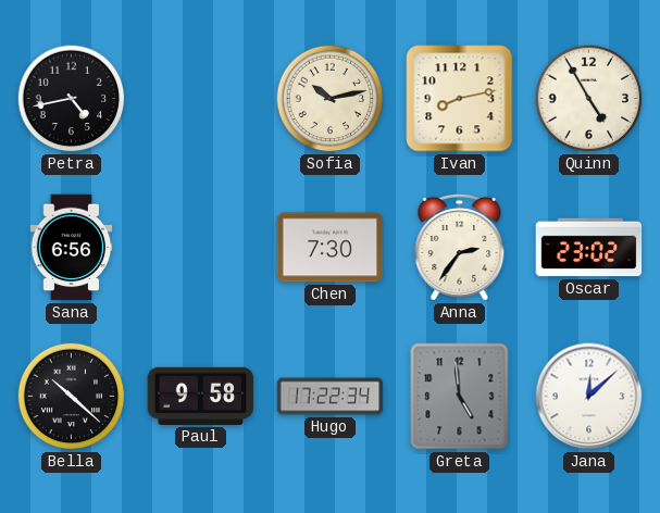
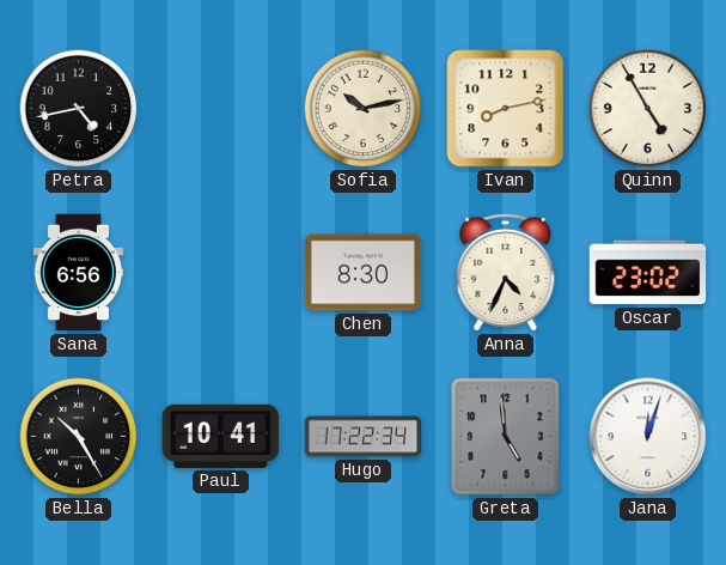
Chen: 7:30 -> 8:30
Anna: 2:36 -> 4:34
Bella: 10:22 -> 10:25
Paul: 9:58 -> 10:41
Jana: 12:08 -> 12:03
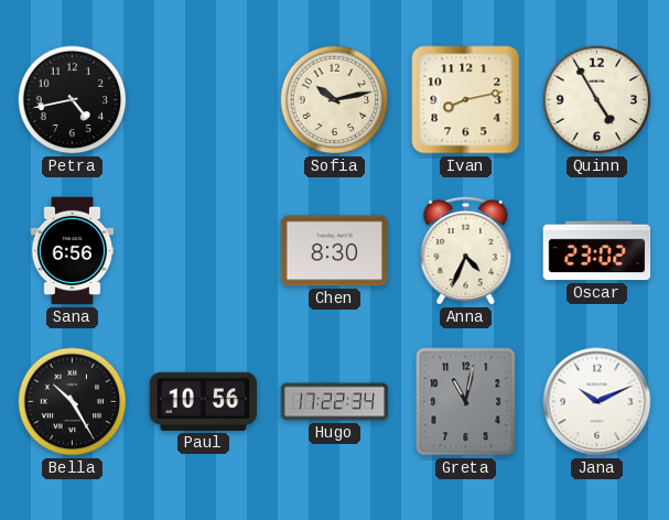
Paul: 10:41 -> 10:56
Greta: 4:59 -> 11:02
Jana: 12:03 -> 10:11
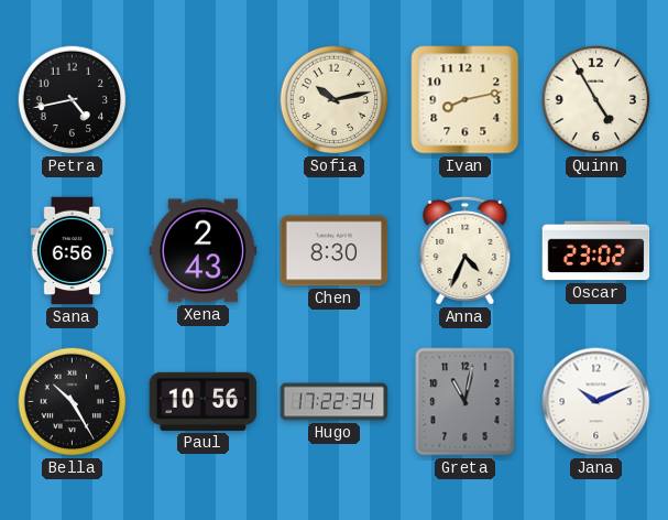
Xena: none -> 2:43
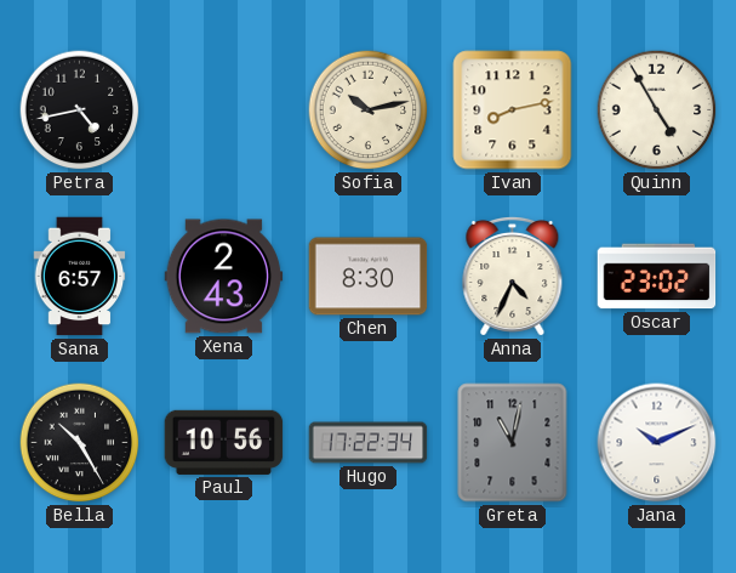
Sana: 6:56 -> 6:57
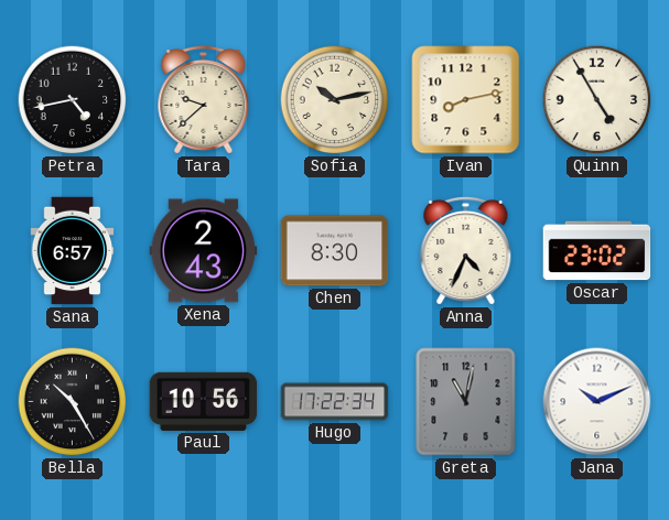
Tara: none -> 9:38
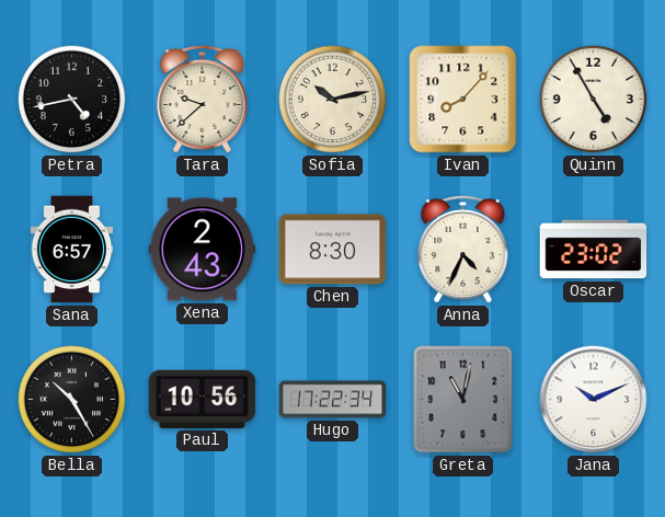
Ivan: 8:13 -> 8:07
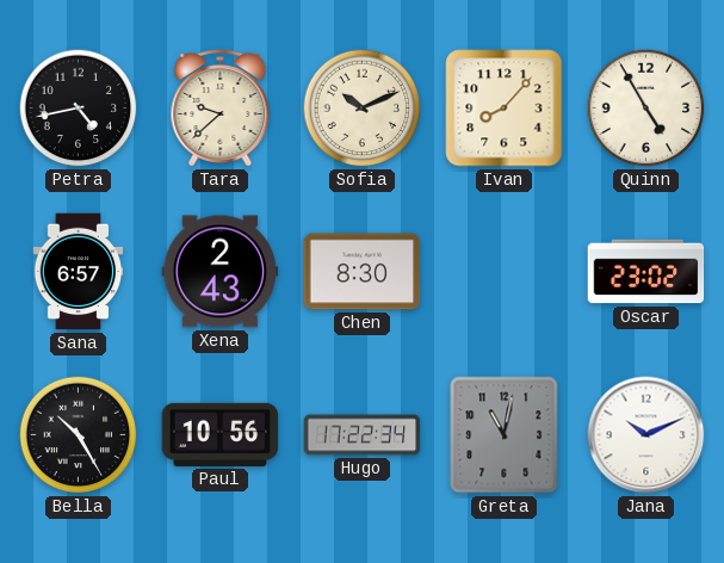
Sofia: 10:13 -> 10:11
Anna: 4:34 -> none
